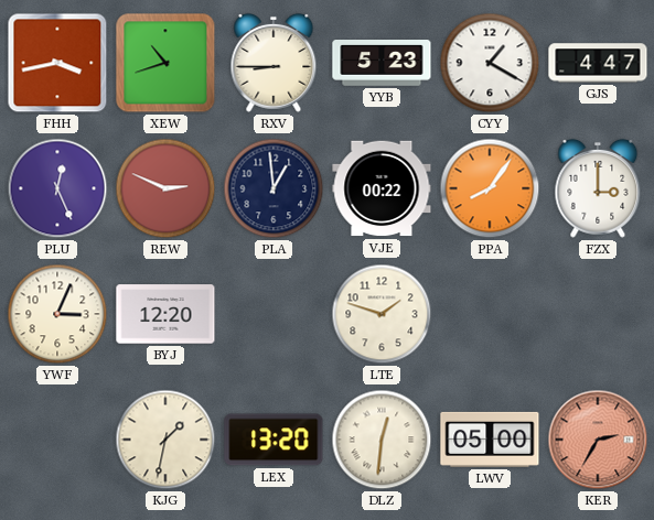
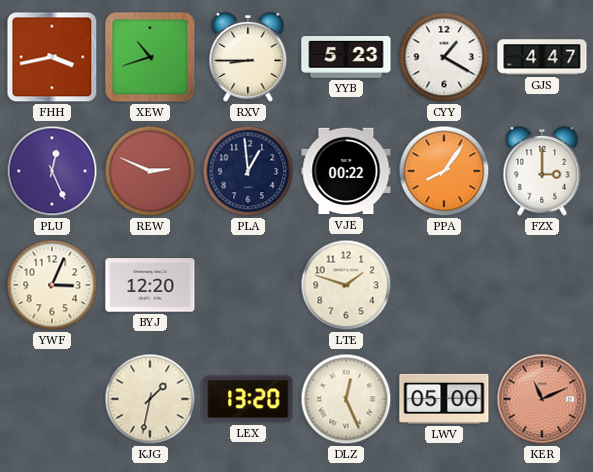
DLZ: 12:31 -> 12:26
KER: 2:35 -> 11:11
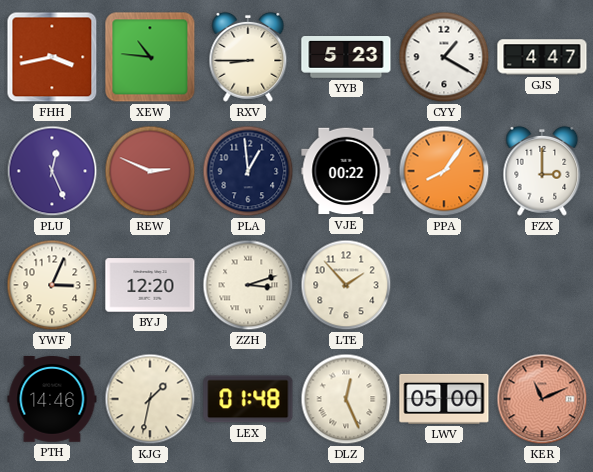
XEW: 10:42 -> 10:46
ZZH: none -> 3:12
LTE: 1:48 -> 1:53
PTH: none -> 14:46
LEX: 13:20 -> 01:48
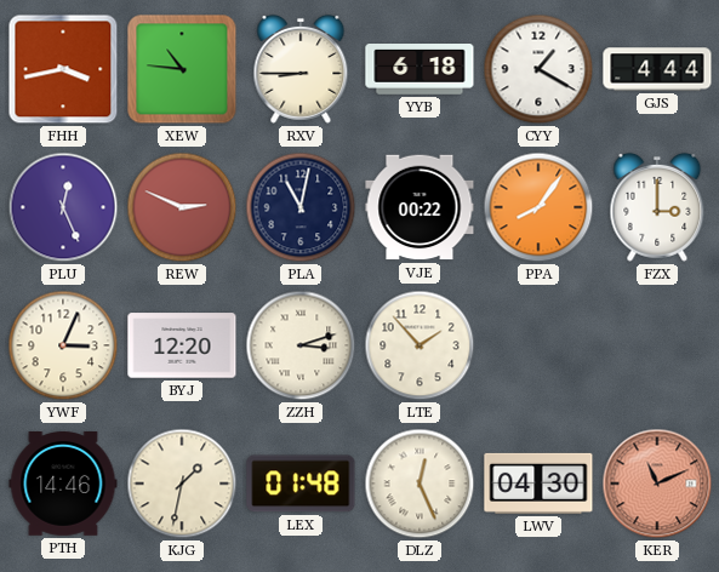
YYB: 5:23 -> 6:18
GJS: 4:47 -> 4:44
PLA: 12:59 -> 11:02
LWV: 05:00 -> 04:30
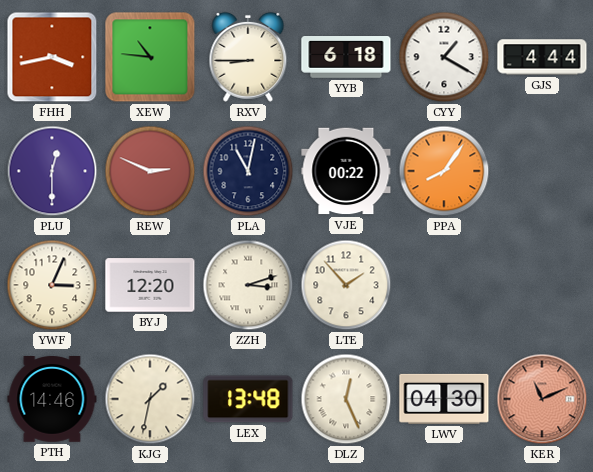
PLU: 12:26 -> 12:30
FZX: 3:00 -> none
LEX: 01:48 -> 13:48
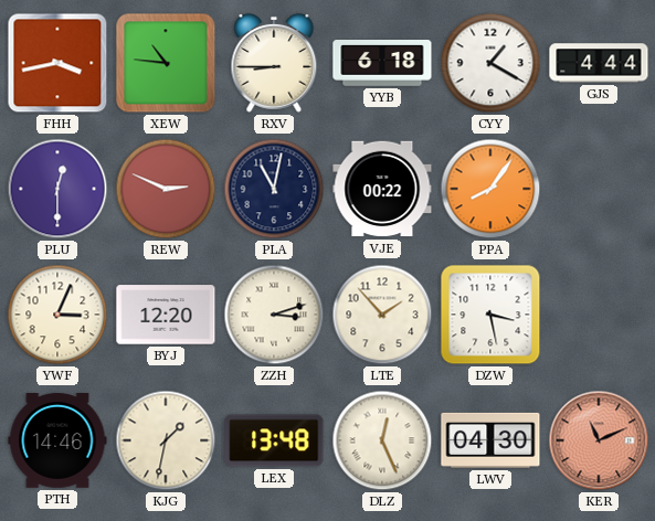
DZW: none -> 3:28
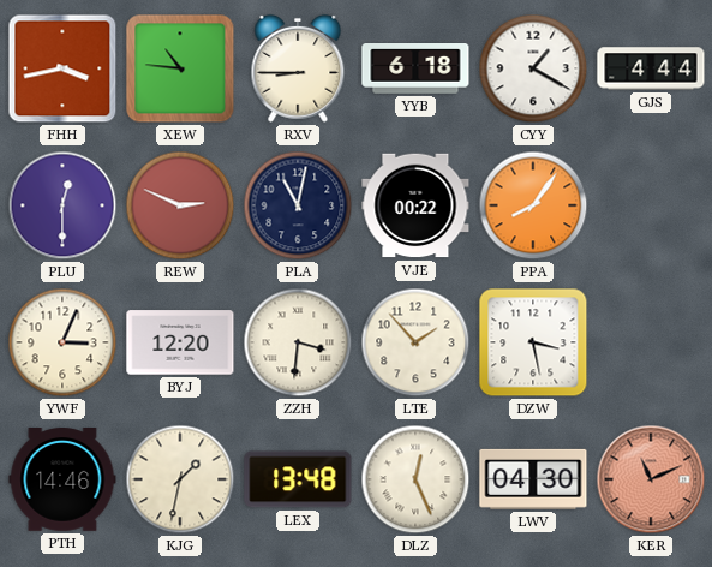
ZZH: 3:12 -> 3:31
